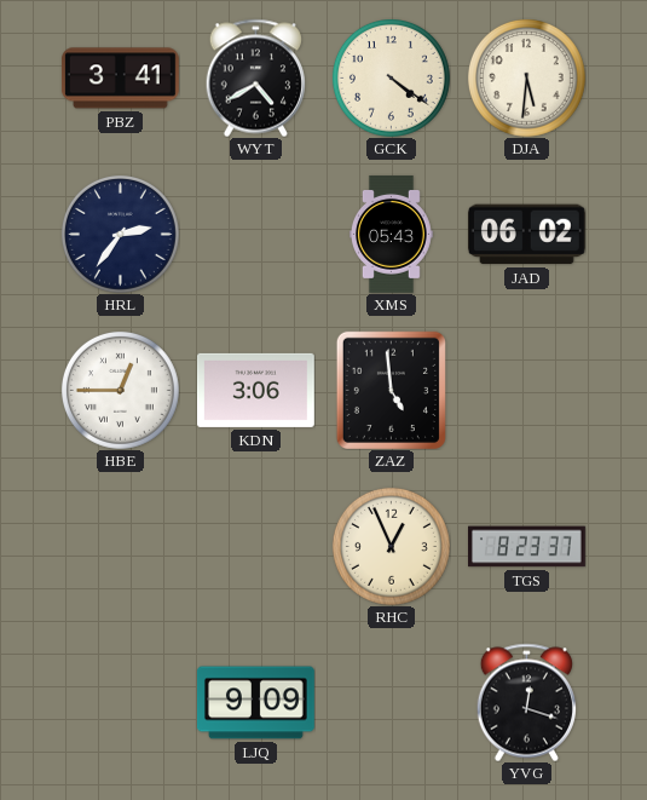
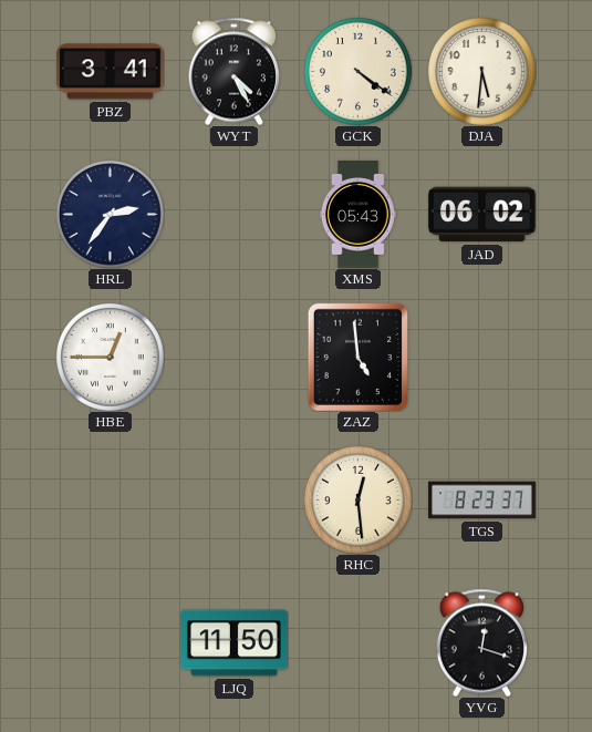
WYT: 4:40 -> 4:25
KDN: 3:06 -> none
RHC: 12:56 -> 12:29
LJQ: 9:09 -> 11:50
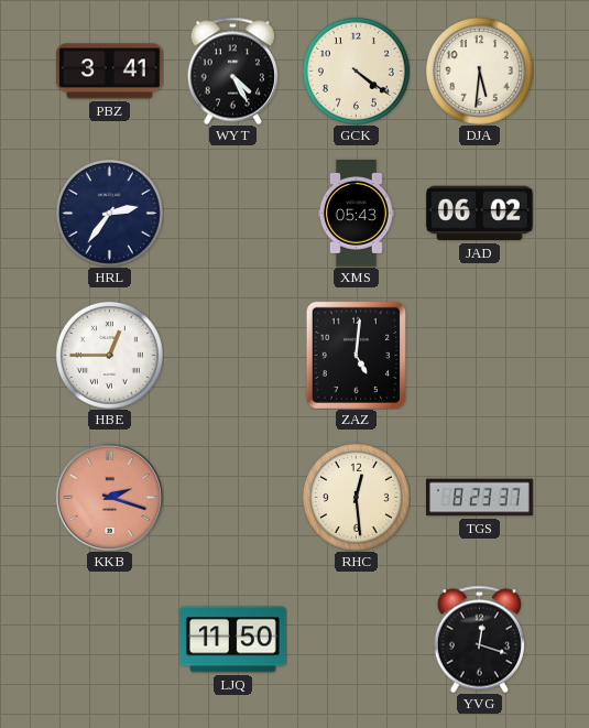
ZAZ: 4:59 -> 5:01
KKB: none -> 2:18
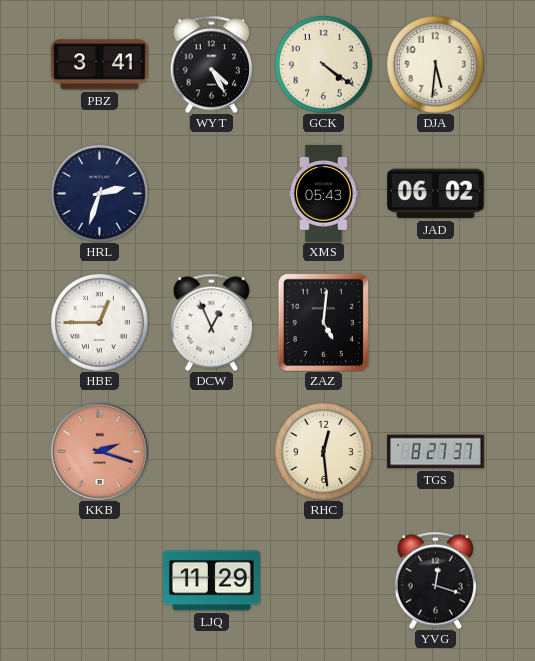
HRL: 2:36 -> 2:33
DCW: none -> 12:56
TGS: 8:23 -> 8:27
LJQ: 11:50 -> 11:29
